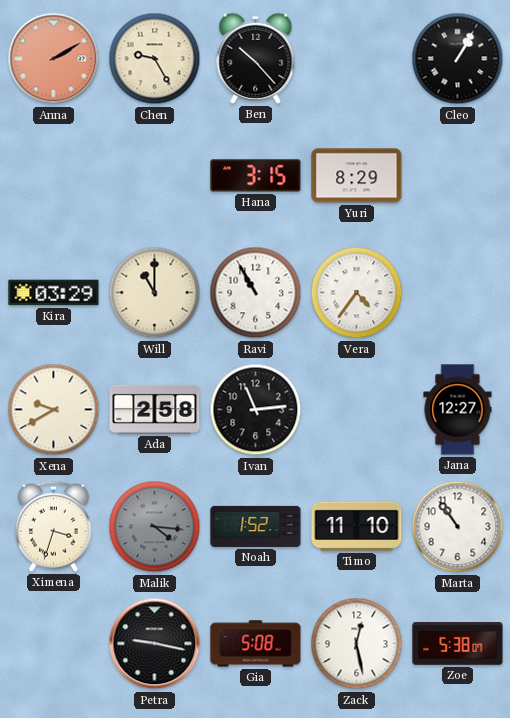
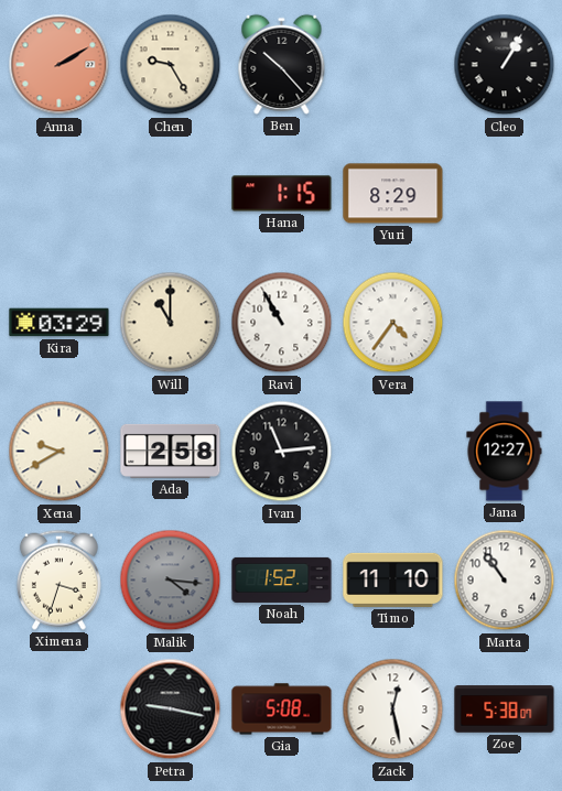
Hana: 3:15 -> 1:15
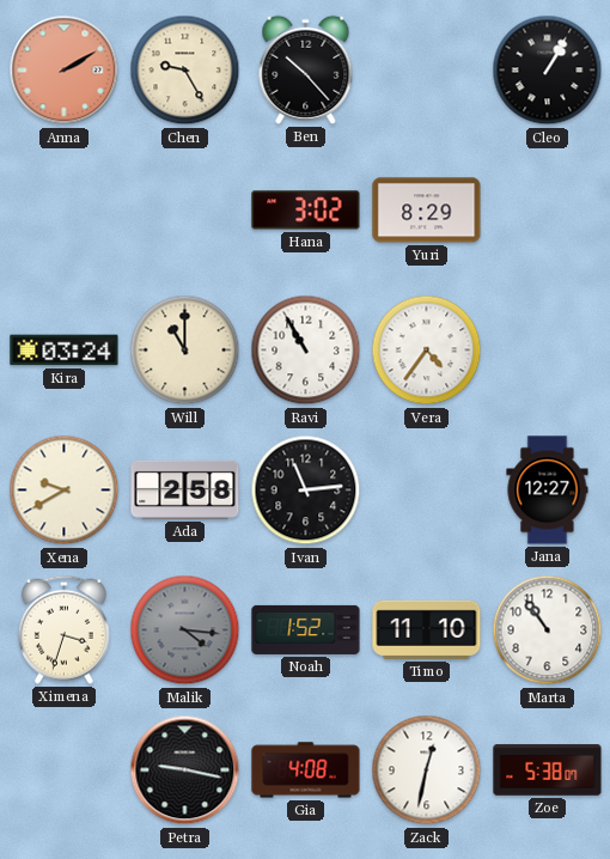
Hana: 1:15 -> 3:02
Kira: 03:29 -> 03:24
Gia: 5:08 -> 4:08
Zack: 12:28 -> 12:32
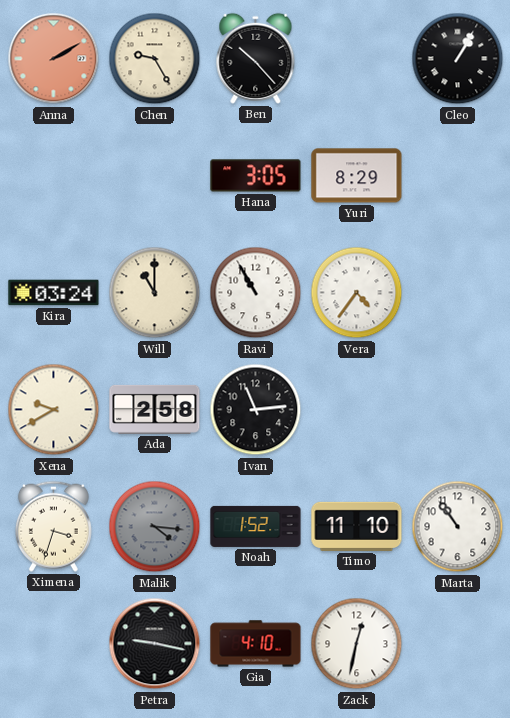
Hana: 3:02 -> 3:05
Jana: 12:27 -> none
Gia: 4:08 -> 4:10
Zoe: 5:38 -> none
